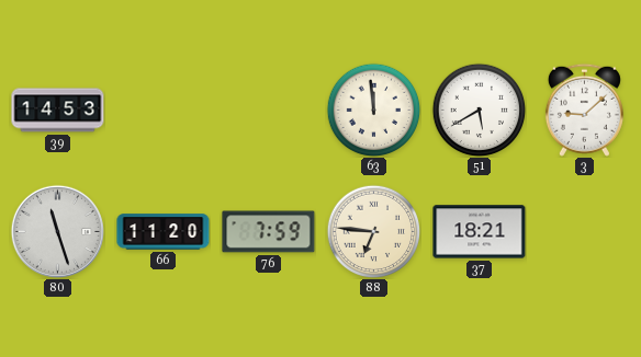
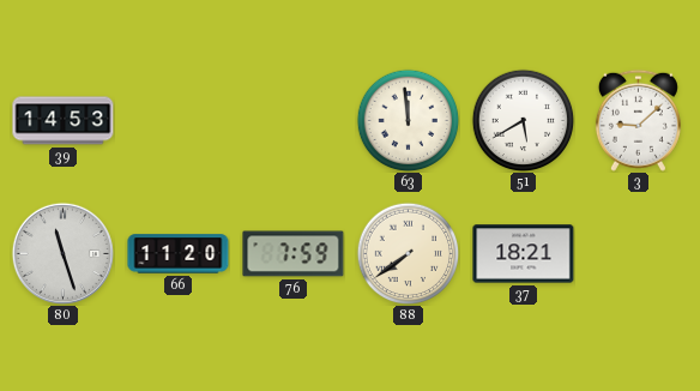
88: 6:46 -> 7:39
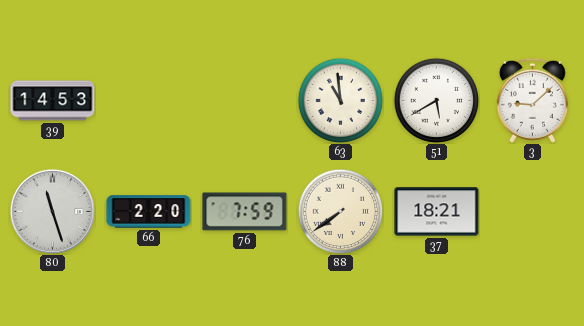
63: 11:59 -> 10:59
66: 11:20 -> 2:20
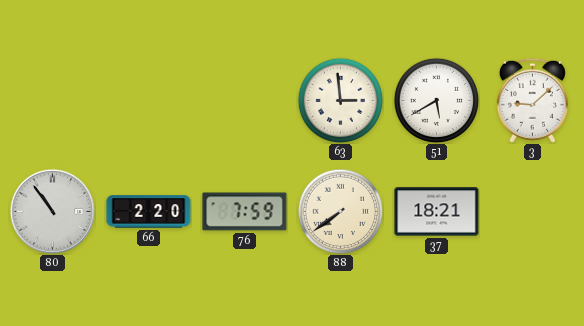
39: 14:53 -> none
63: 10:59 -> 2:59
80: 11:27 -> 10:54
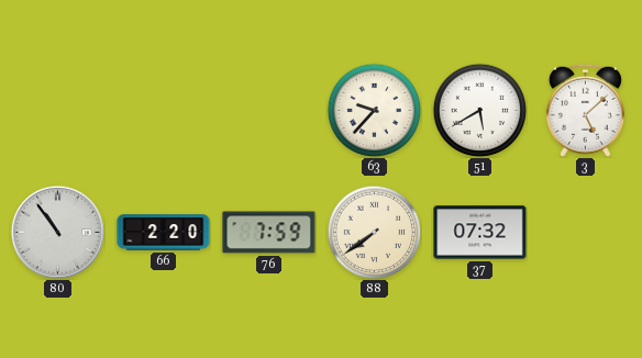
63: 2:59 -> 9:37
3: 9:08 -> 5:08
37: 18:21 -> 07:32
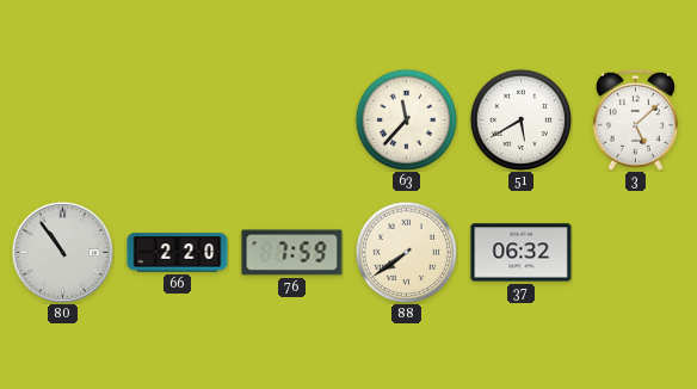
63: 9:37 -> 11:37
37: 07:32 -> 06:32
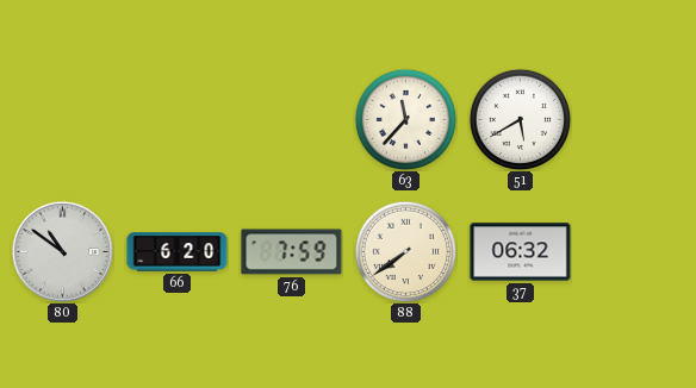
3: 5:08 -> none
80: 10:54 -> 10:51
66: 2:20 -> 6:20
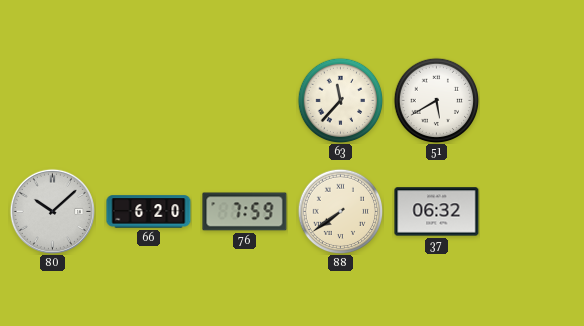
80: 10:51 -> 10:08
